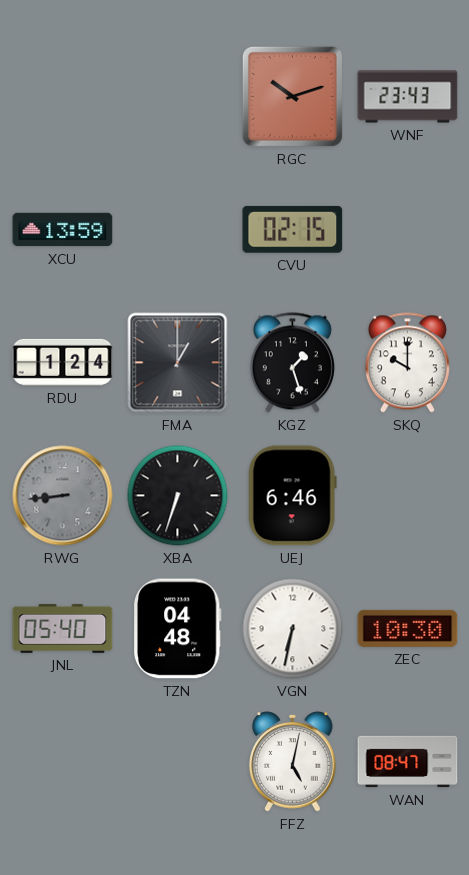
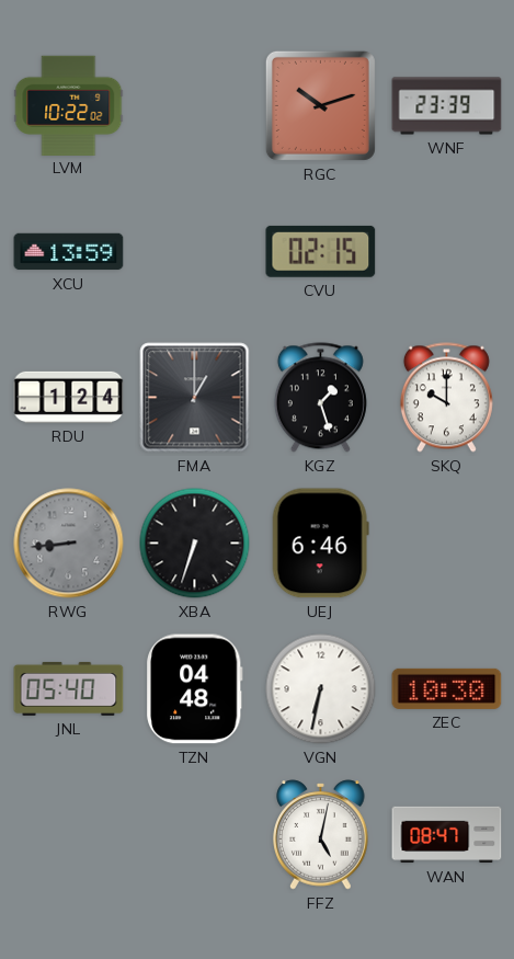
LVM: none -> 10:22
WNF: 23:43 -> 23:39
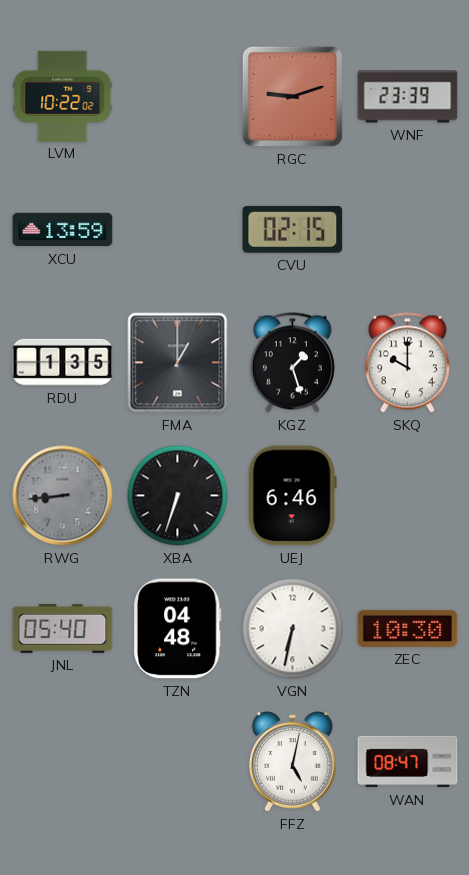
RGC: 10:12 -> 9:12
RDU: 1:24 -> 1:35
